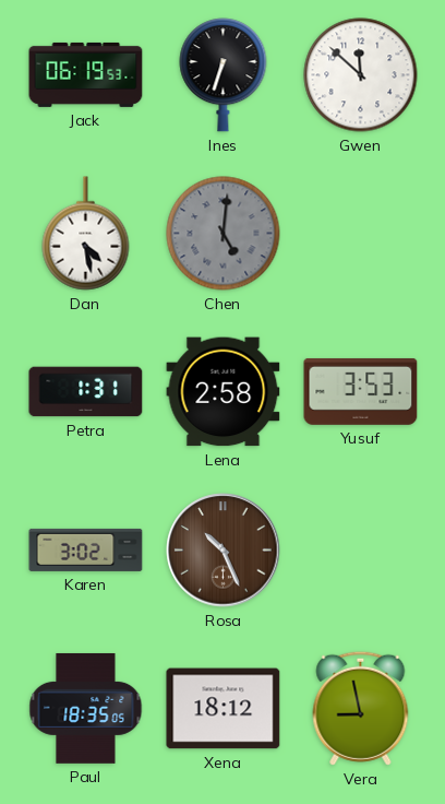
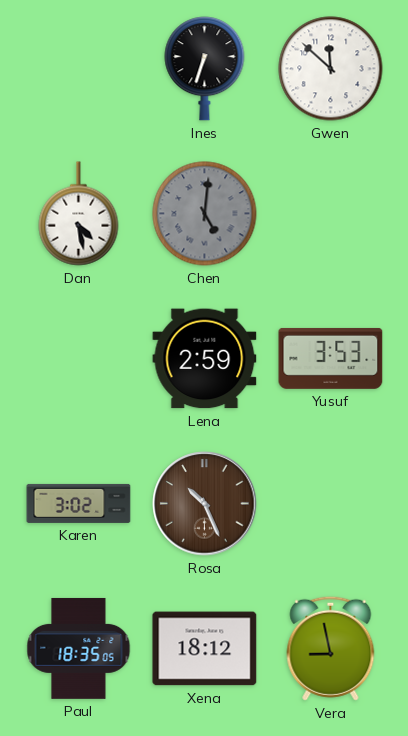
Jack: 06:19 -> none
Petra: 1:31 -> none
Lena: 2:58 -> 2:59
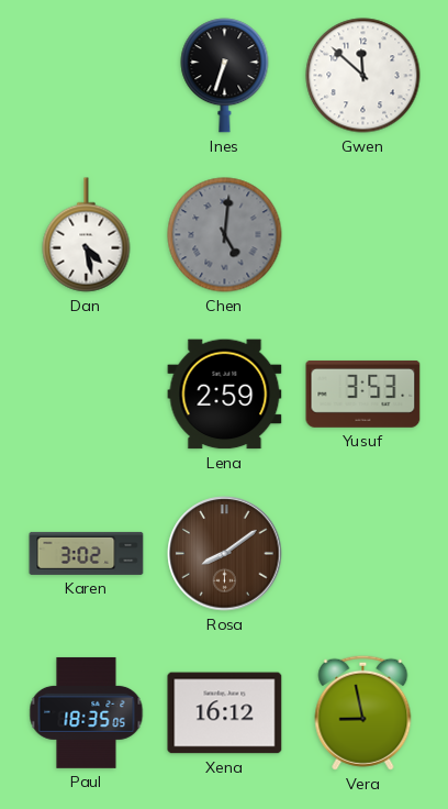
Rosa: 10:26 -> 8:09
Xena: 18:12 -> 16:12
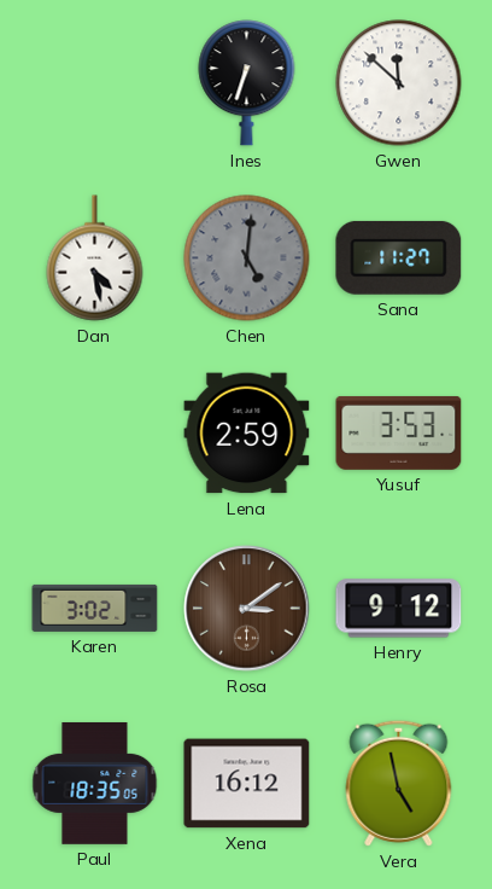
Sana: none -> 11:27
Rosa: 8:09 -> 3:09
Henry: none -> 9:12
Vera: 8:58 -> 4:58
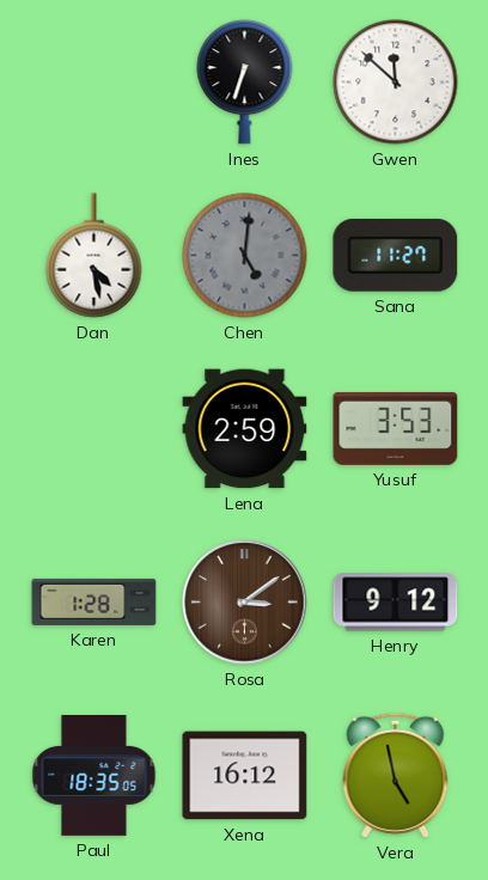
Karen: 3:02 -> 1:28
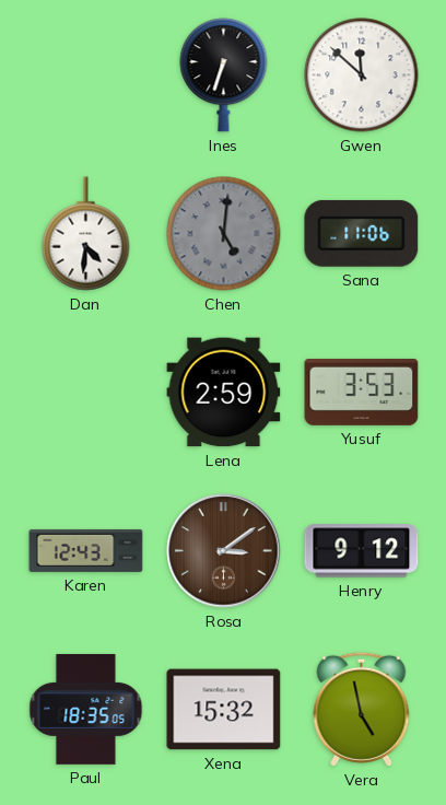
Dan: 4:28 -> 4:31
Sana: 11:27 -> 11:06
Karen: 1:28 -> 12:43
Xena: 16:12 -> 15:32
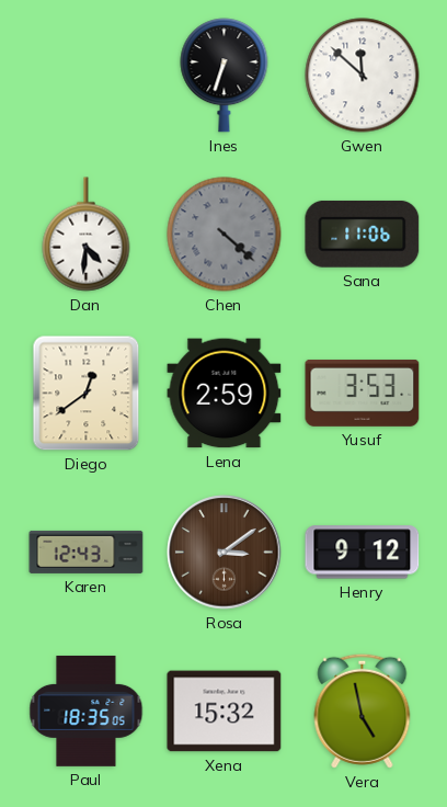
Chen: 5:01 -> 4:22
Diego: none -> 12:39
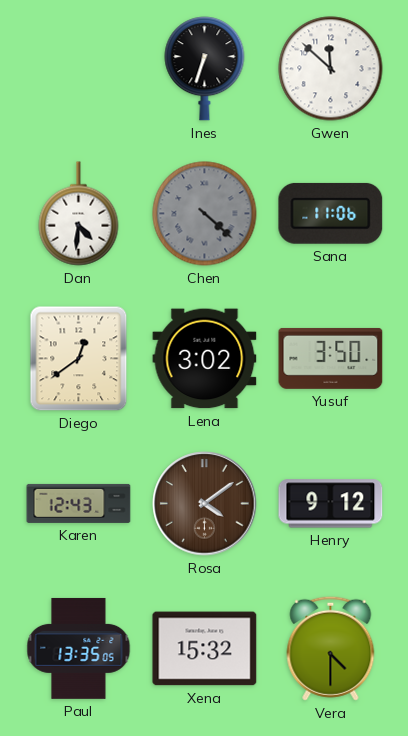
Lena: 2:59 -> 3:02
Yusuf: 3:53 -> 3:50
Rosa: 3:09 -> 4:09
Paul: 18:35 -> 13:35
Vera: 4:58 -> 4:30
